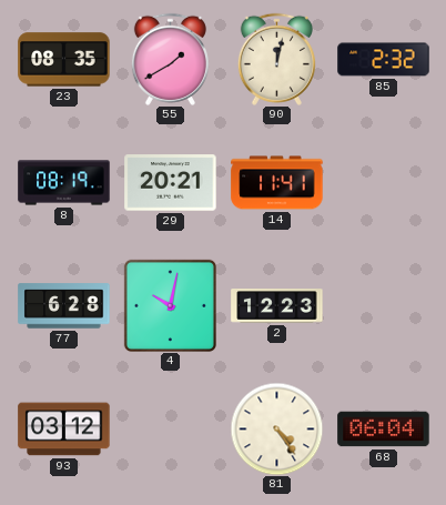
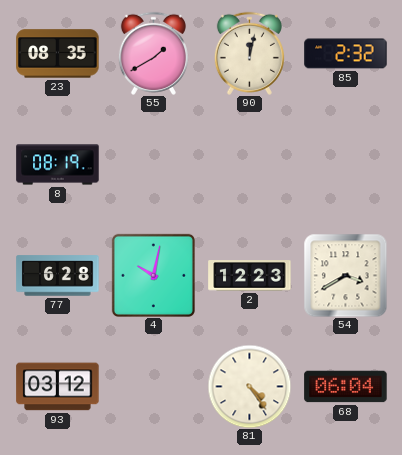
29: 20:21 -> none
14: 11:41 -> none
54: none -> 3:40
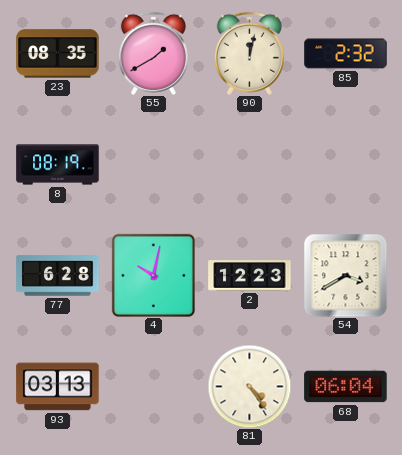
93: 03:12 -> 03:13
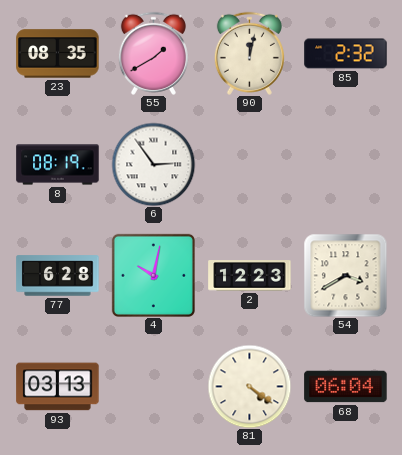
6: none -> 2:54
81: 4:24 -> 4:21
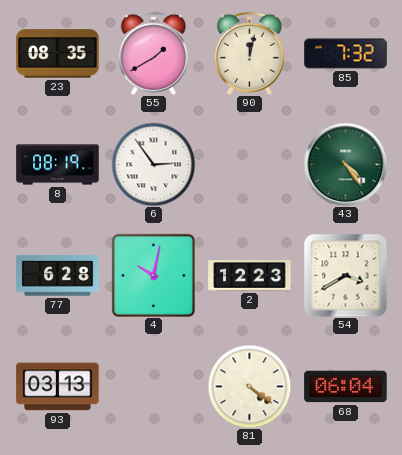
85: 2:32 -> 7:32
43: none -> 4:24
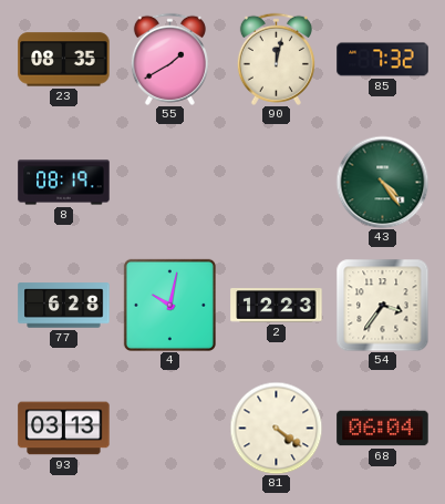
6: 2:54 -> none
54: 3:40 -> 3:36
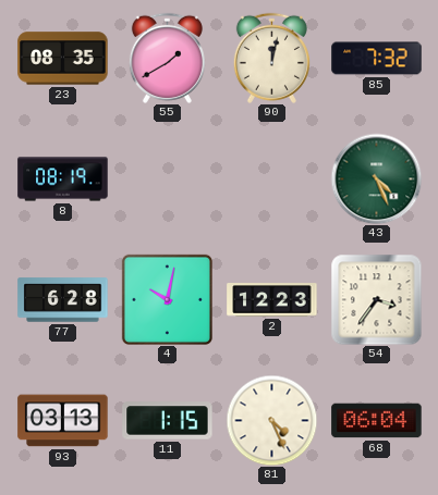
43: 4:24 -> 4:26
11: none -> 1:15
81: 4:21 -> 4:26
